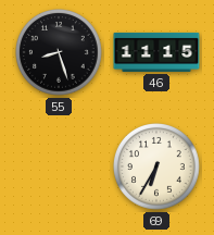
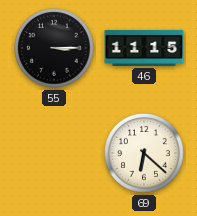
55: 8:27 -> 3:15
69: 6:35 -> 6:22
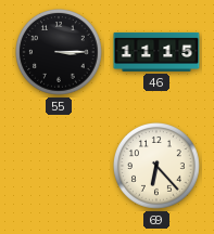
69: 6:22 -> 6:23
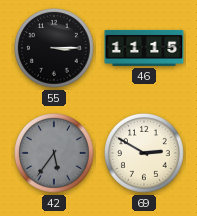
42: none -> 5:36
69: 6:23 -> 2:50
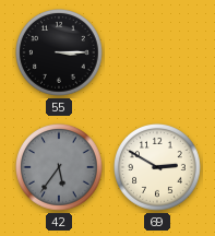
46: 11:15 -> none
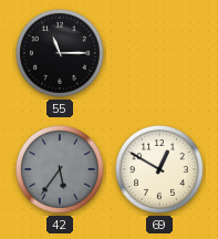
55: 3:15 -> 11:15
69: 2:50 -> 12:50
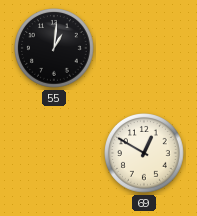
55: 11:15 -> 1:01
42: 5:36 -> none
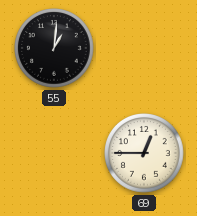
69: 12:50 -> 12:45
